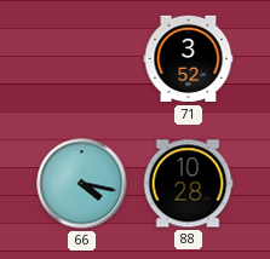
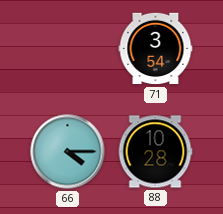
71: 3:52 -> 3:54
66: 4:17 -> 4:15
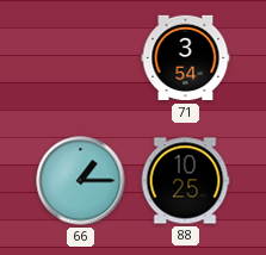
66: 4:15 -> 1:15
88: 10:28 -> 10:25
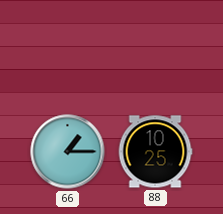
71: 3:54 -> none
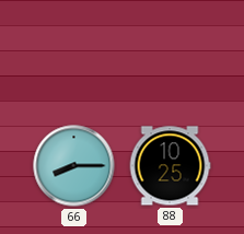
66: 1:15 -> 8:15
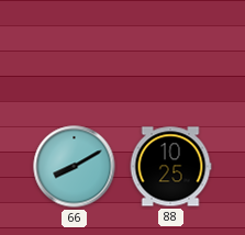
66: 8:15 -> 8:10
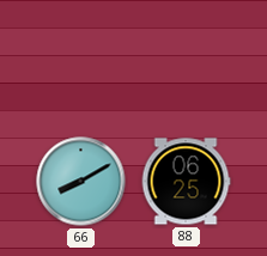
88: 10:25 -> 06:25
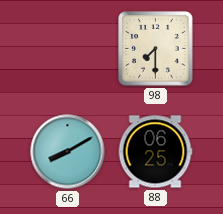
98: none -> 7:30
